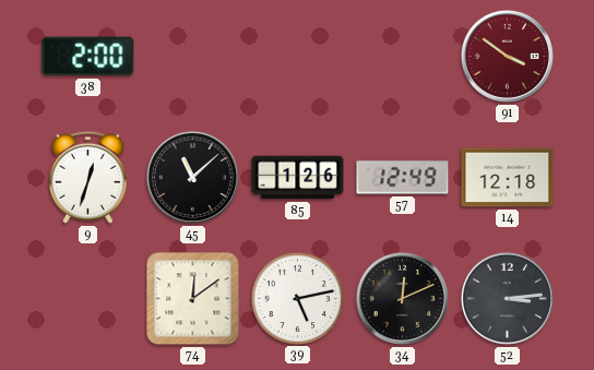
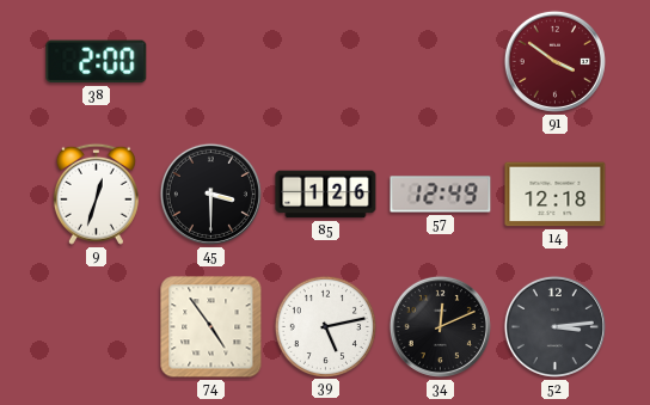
45: 11:08 -> 3:30
74: 12:09 -> 4:54
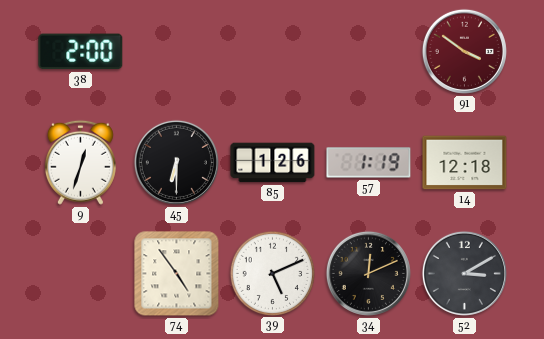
45: 3:30 -> 6:30
57: 12:49 -> 1:19
39: 5:13 -> 5:11
52: 3:14 -> 3:10
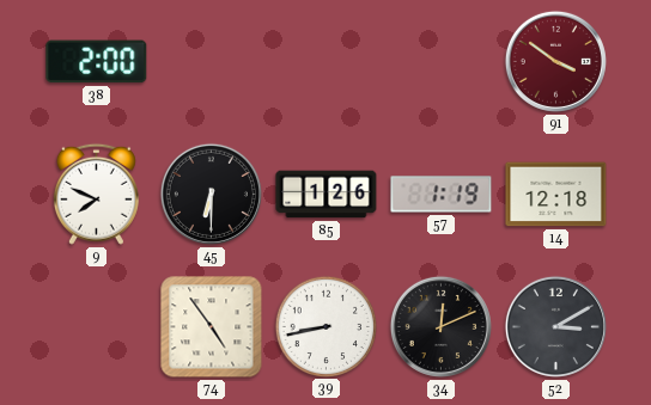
9: 12:33 -> 7:49
39: 5:11 -> 8:43
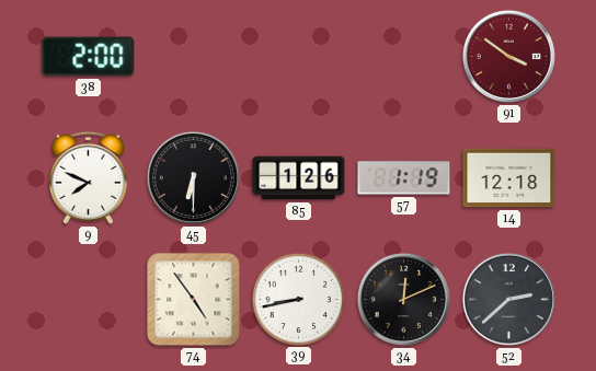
52: 3:10 -> 2:38
